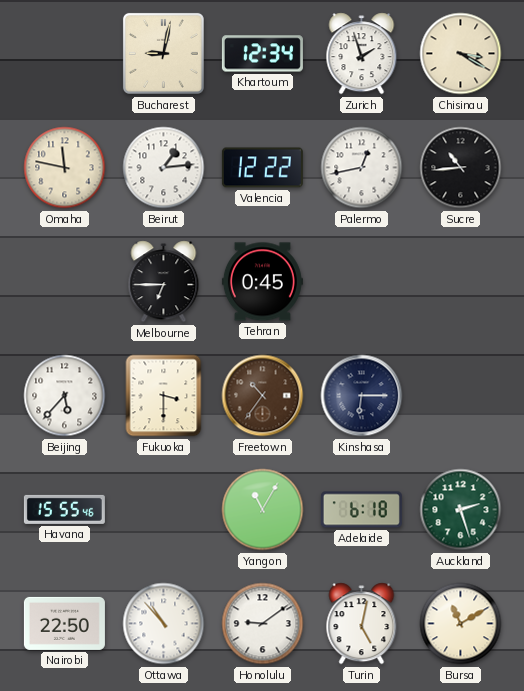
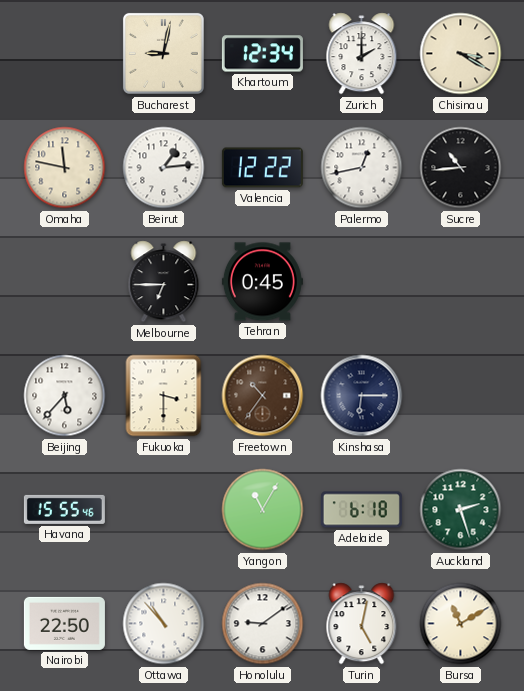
Zurich: 1:57 -> 2:00
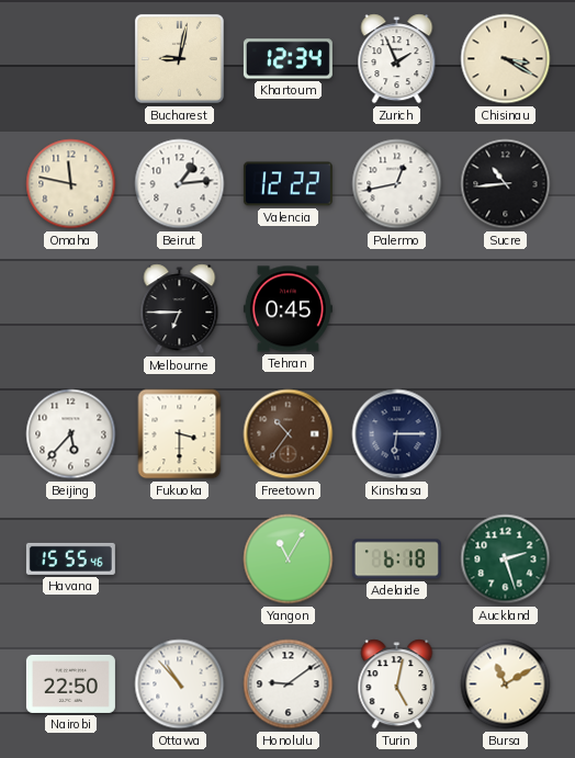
Zurich: 2:00 -> 1:56
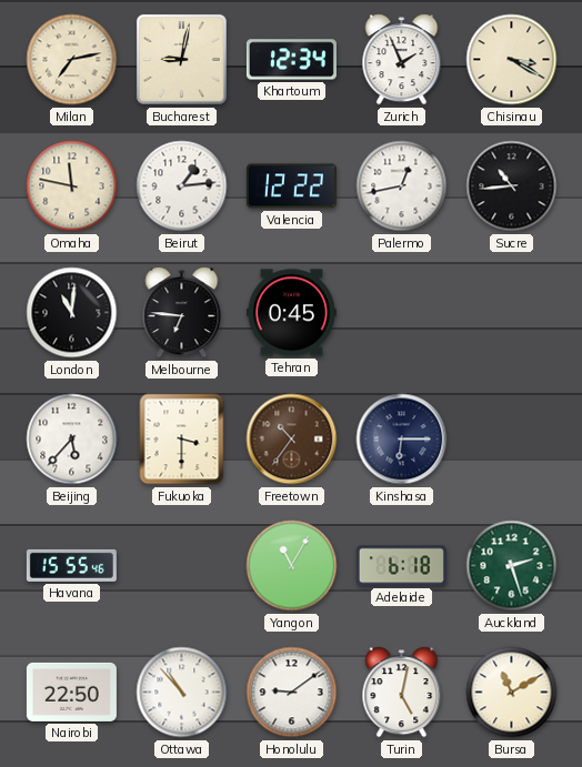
Milan: none -> 7:13
London: none -> 11:01
Melbourne: 6:45 -> 6:46
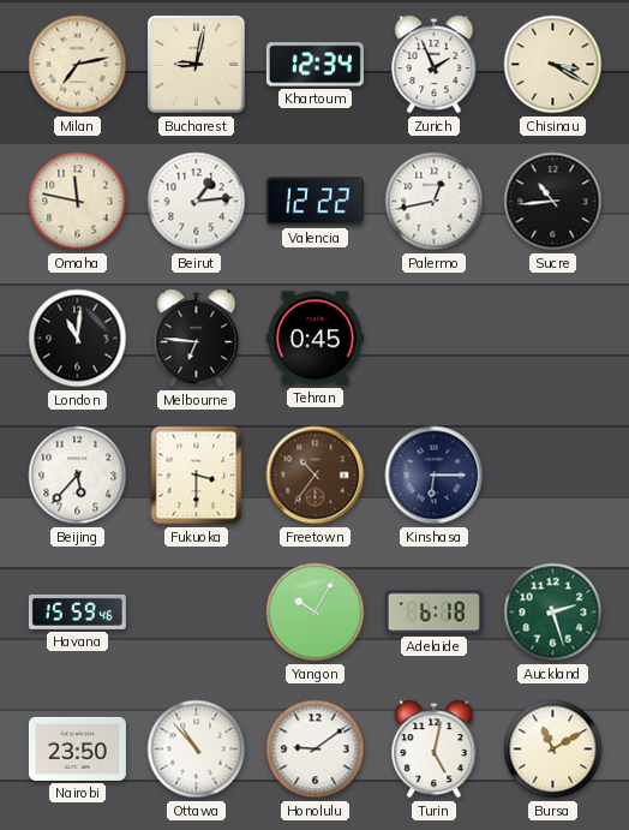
Havana: 15:55 -> 15:59
Yangon: 11:05 -> 10:05
Nairobi: 22:50 -> 23:50
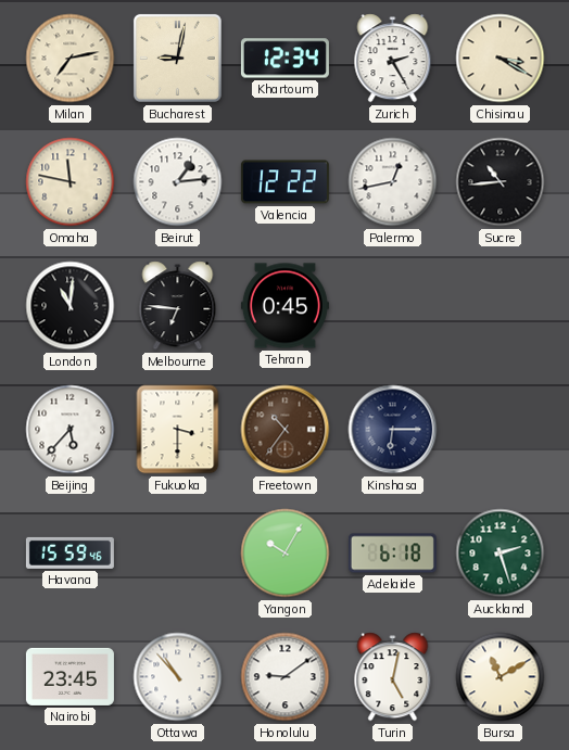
Zurich: 1:56 -> 2:25
Nairobi: 23:50 -> 23:45
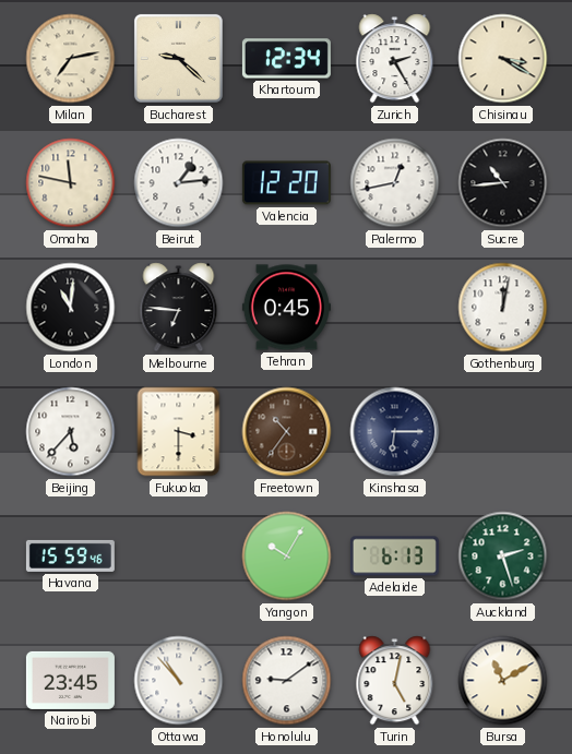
Bucharest: 9:02 -> 9:22
Valencia: 12:22 -> 12:20
Gothenburg: none -> 12:02
Adelaide: 6:18 -> 6:13
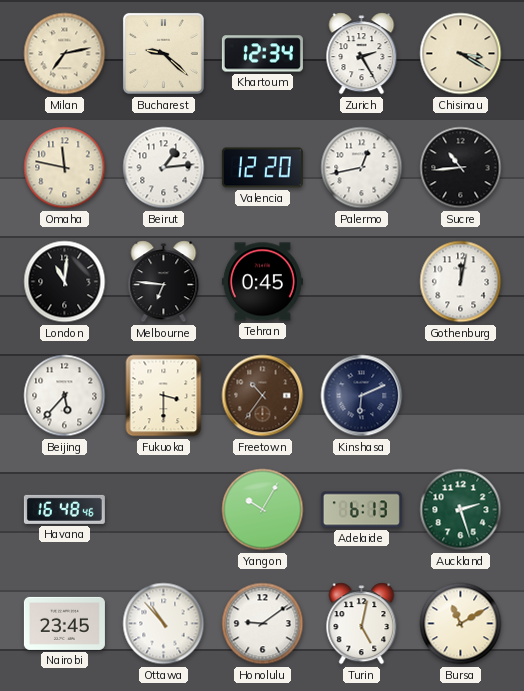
Kinshasa: 6:15 -> 6:11
Havana: 15:59 -> 16:48
